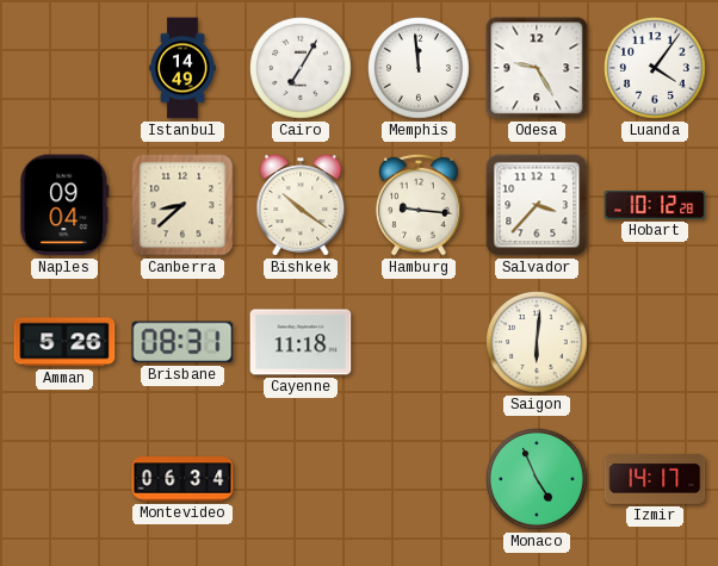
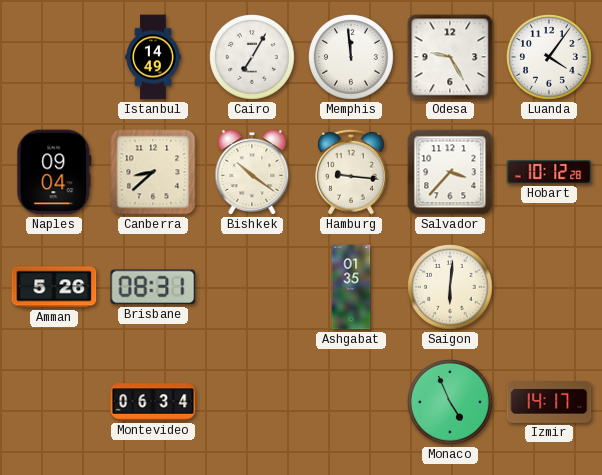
Cayenne: 11:18 -> none
Ashgabat: none -> 01:35
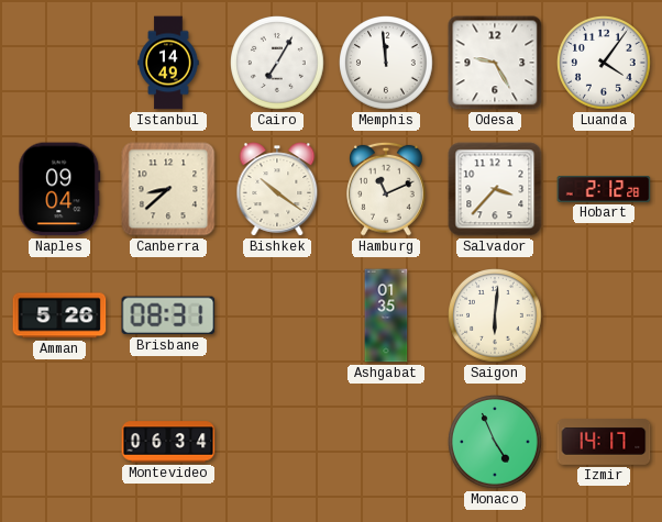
Hamburg: 9:16 -> 11:11
Hobart: 10:12 -> 2:12
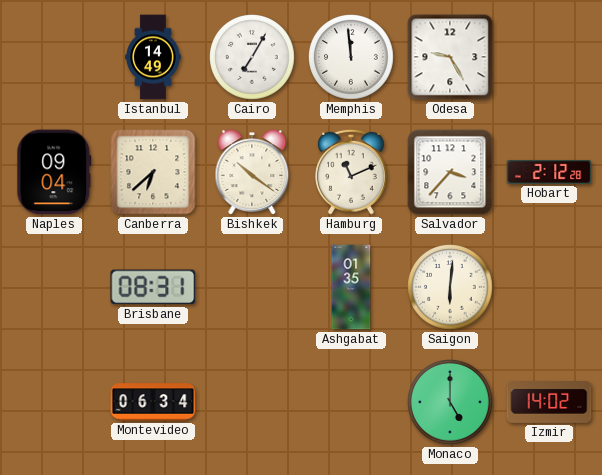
Luanda: 4:06 -> none
Canberra: 8:38 -> 6:38
Amman: 5:26 -> none
Monaco: 4:56 -> 5:00
Izmir: 14:17 -> 14:02
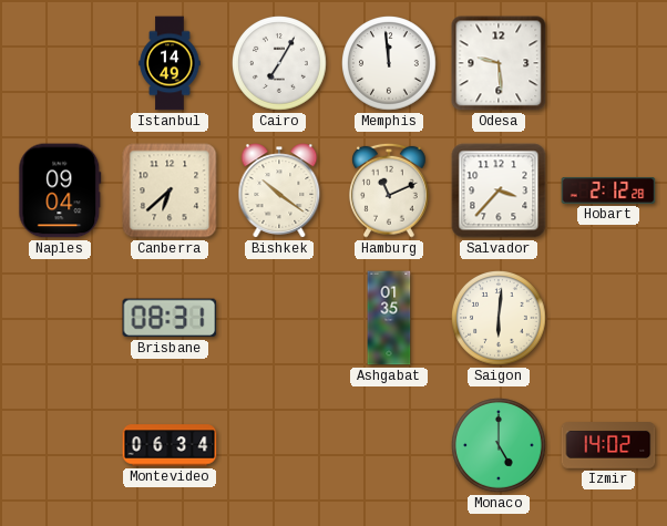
Odesa: 9:25 -> 9:29
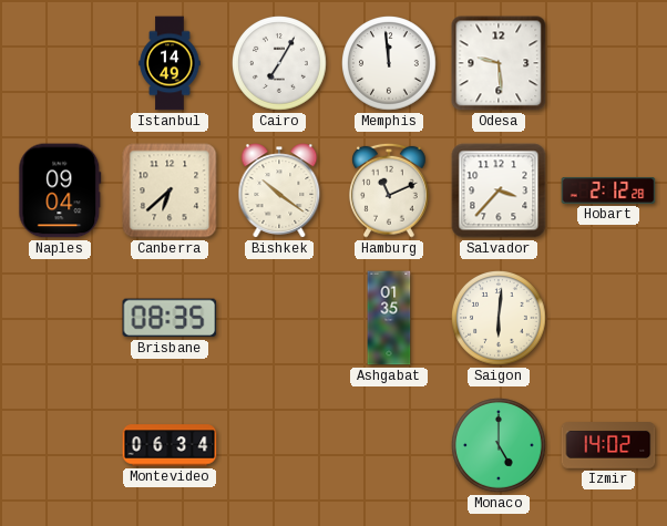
Brisbane: 08:31 -> 08:35
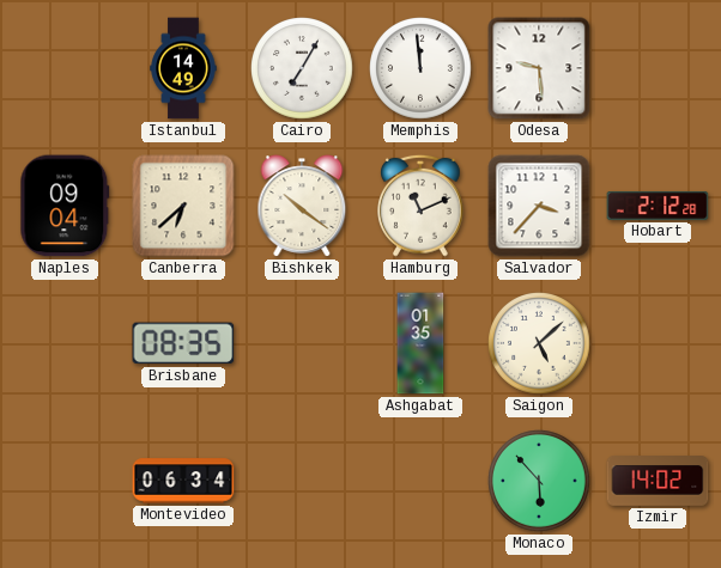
Saigon: 6:01 -> 5:08
Monaco: 5:00 -> 5:53
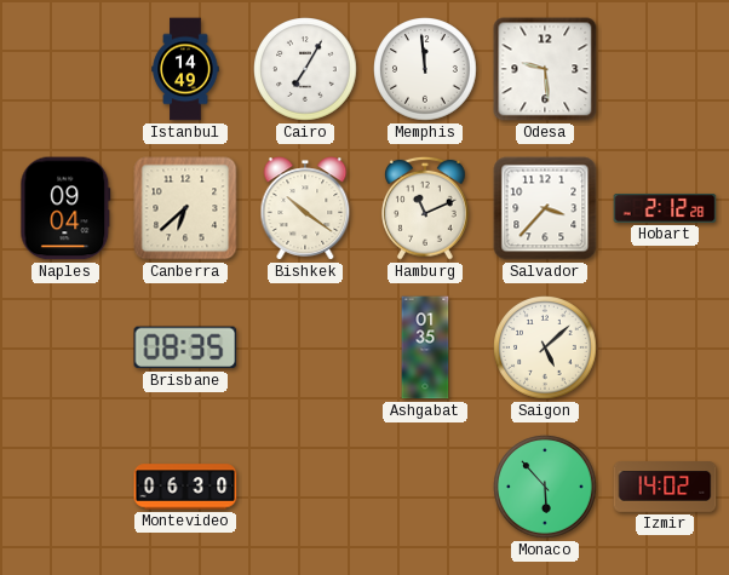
Montevideo: 06:34 -> 06:30
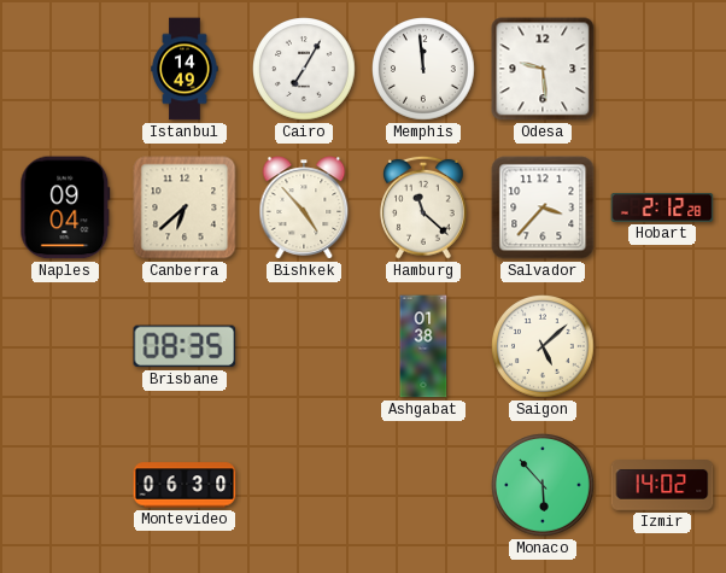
Bishkek: 10:21 -> 4:53
Hamburg: 11:11 -> 11:22
Ashgabat: 01:35 -> 01:38
